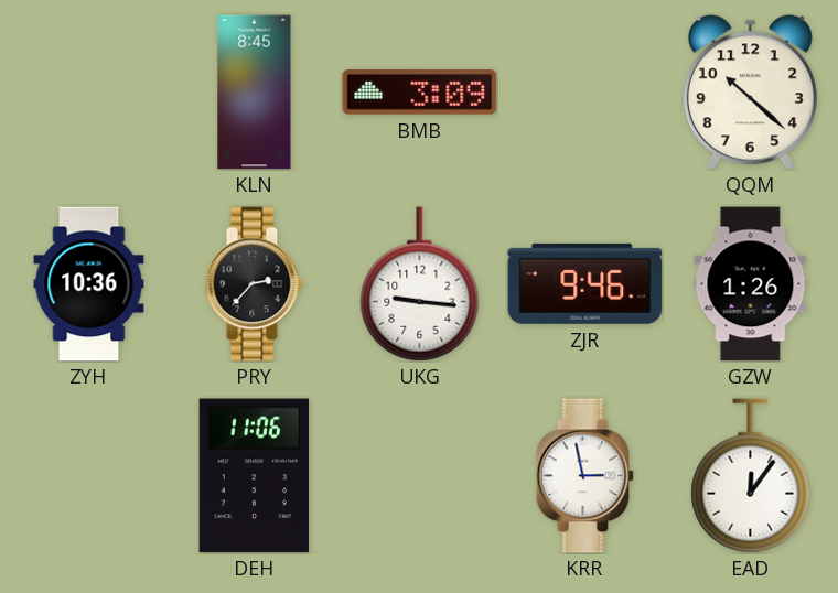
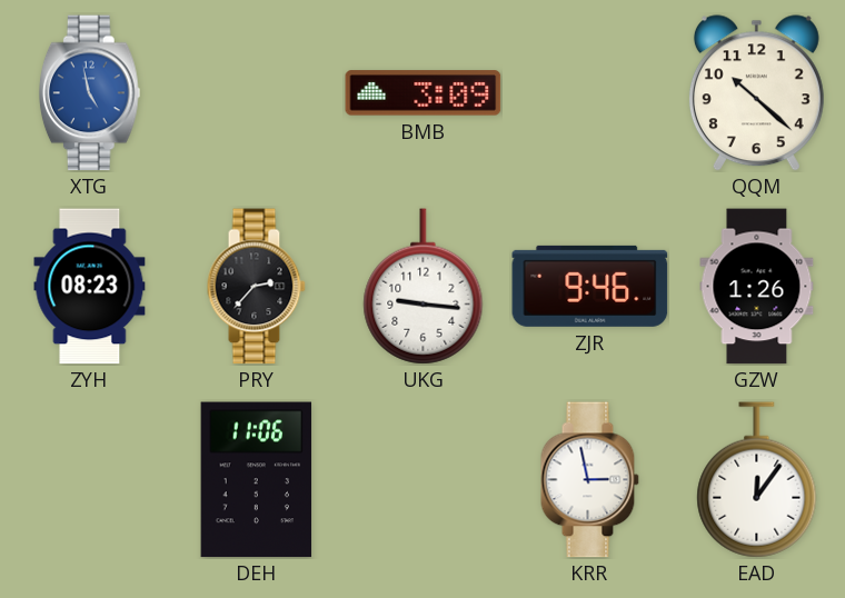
XTG: none -> 4:58
KLN: 8:45 -> none
ZYH: 10:36 -> 08:23
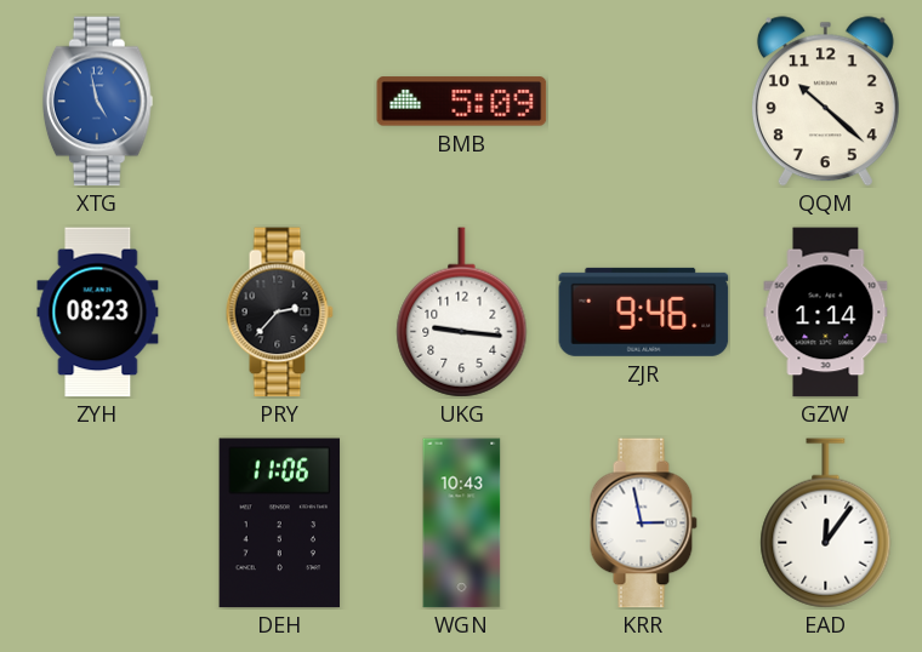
BMB: 3:09 -> 5:09
GZW: 1:26 -> 1:14
WGN: none -> 10:43
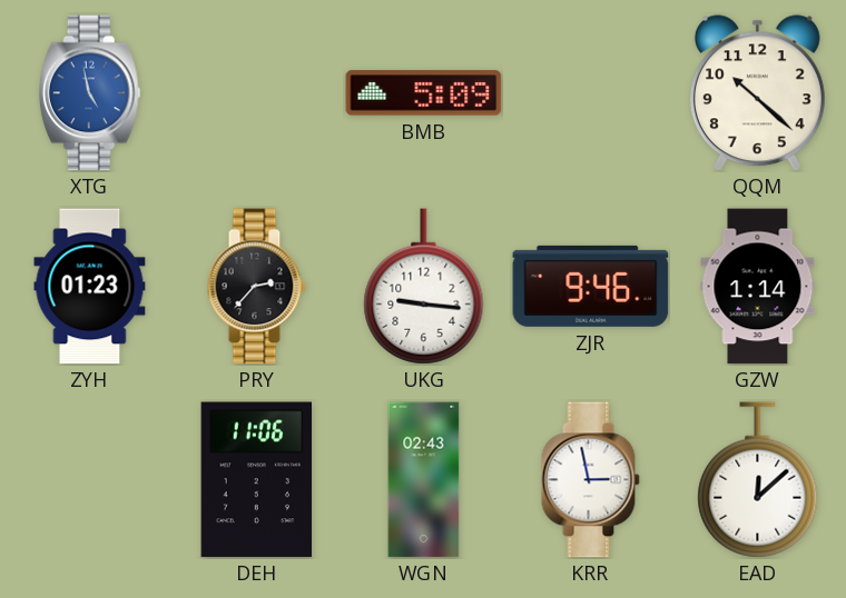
ZYH: 08:23 -> 01:23
WGN: 10:43 -> 02:43
EAD: 12:06 -> 12:08
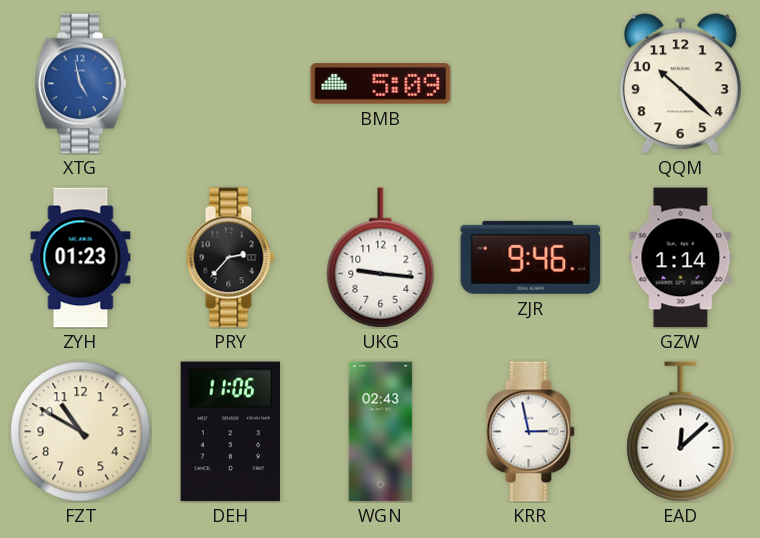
FZT: none -> 10:50
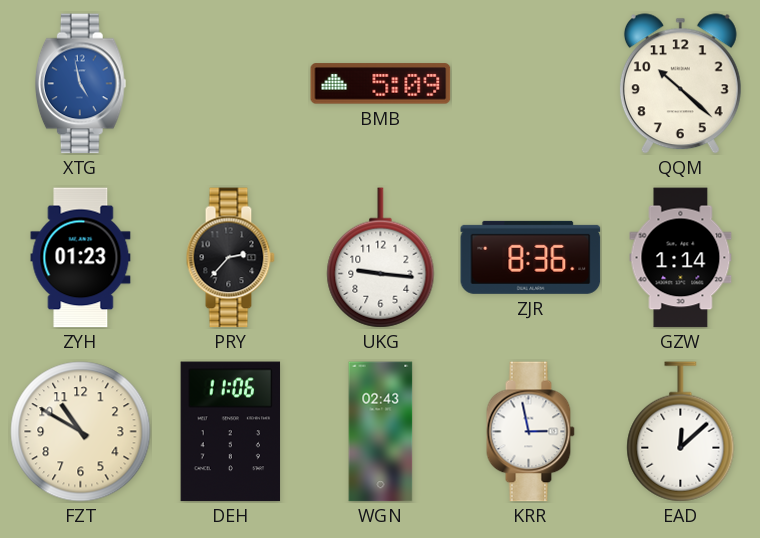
ZJR: 9:46 -> 8:36
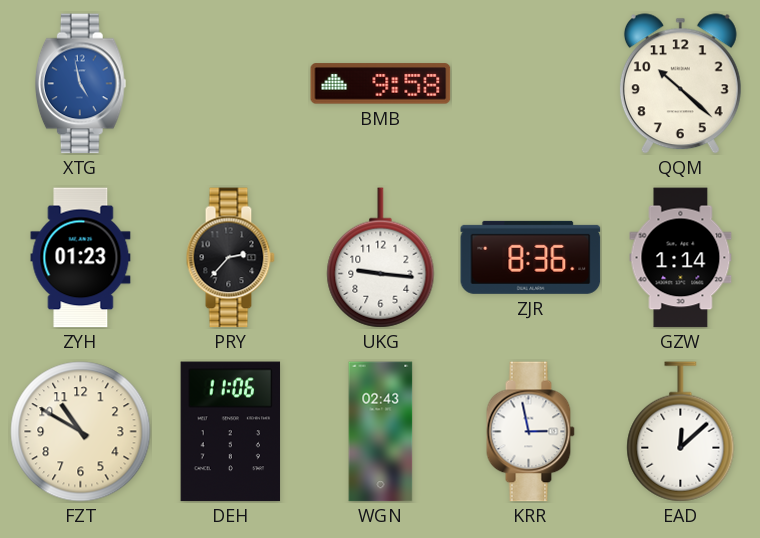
BMB: 5:09 -> 9:58
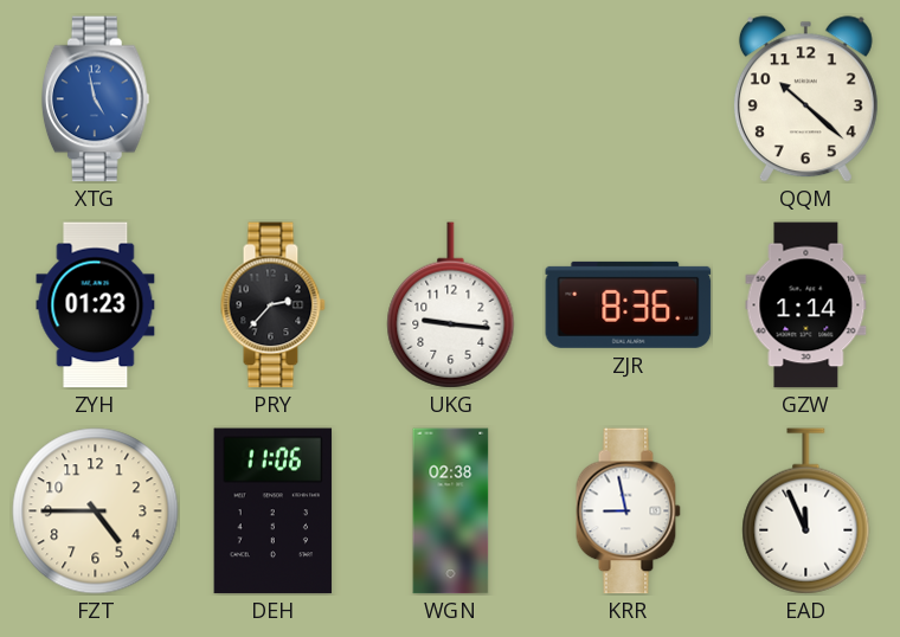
BMB: 9:58 -> none
FZT: 10:50 -> 4:45
WGN: 02:43 -> 02:38
KRR: 2:58 -> 8:58
EAD: 12:08 -> 11:56
